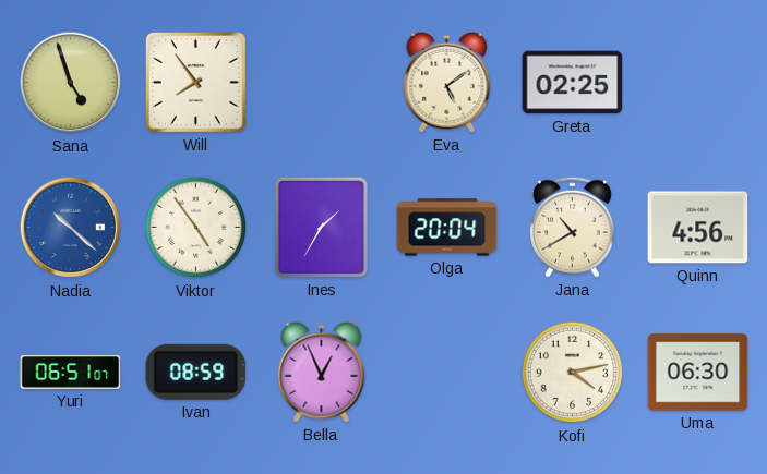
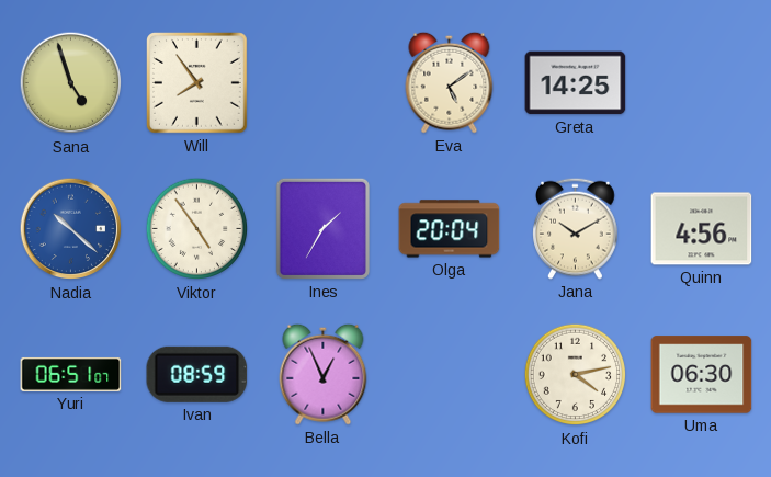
Greta: 02:25 -> 14:25
Jana: 10:40 -> 10:10
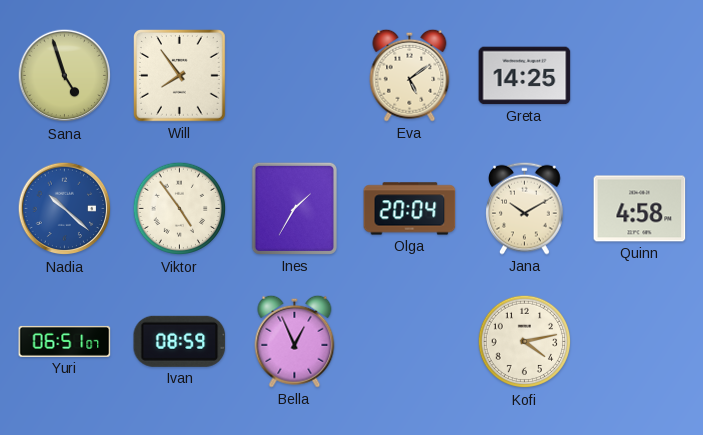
Quinn: 4:56 -> 4:58
Uma: 06:30 -> none
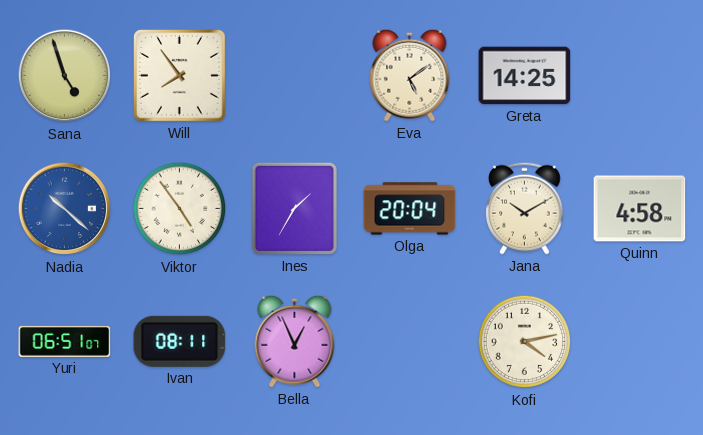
Ivan: 08:59 -> 08:11
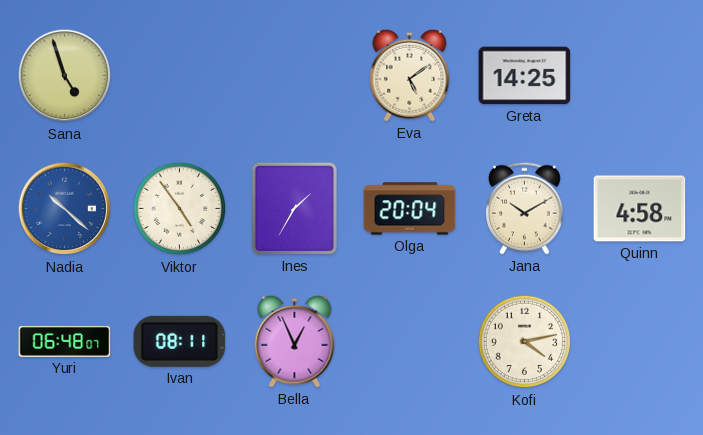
Will: 7:54 -> none
Yuri: 06:51 -> 06:48
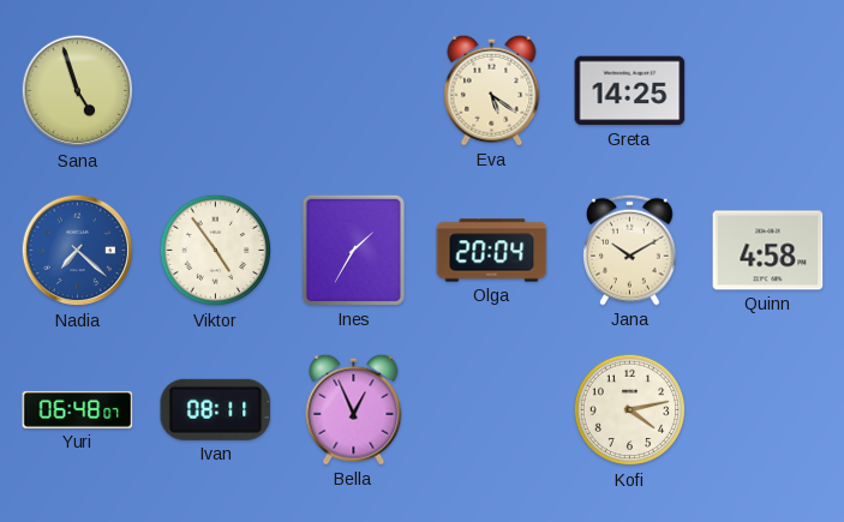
Eva: 5:09 -> 5:21
Nadia: 10:22 -> 7:22
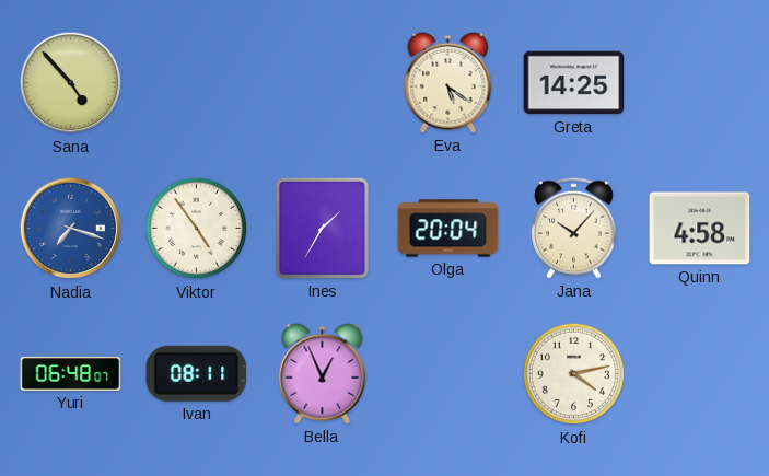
Sana: 4:57 -> 4:53
Nadia: 7:22 -> 7:18
Jana: 10:10 -> 10:07
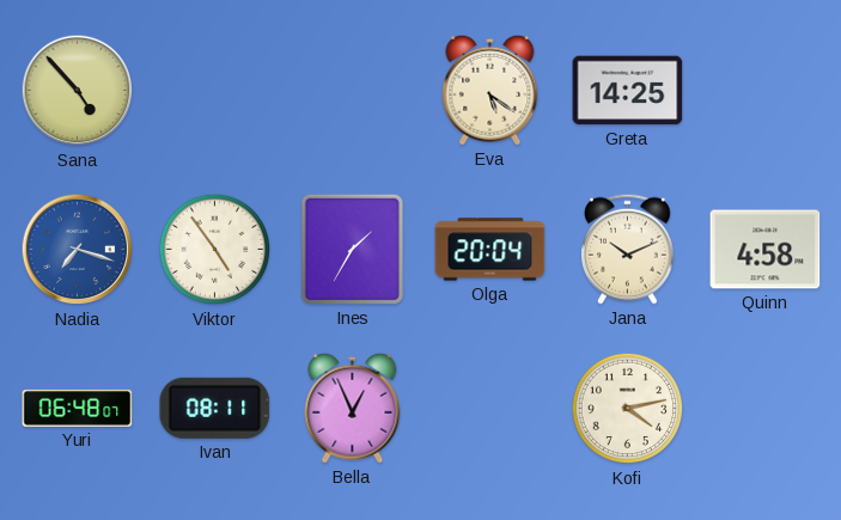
Jana: 10:07 -> 10:11
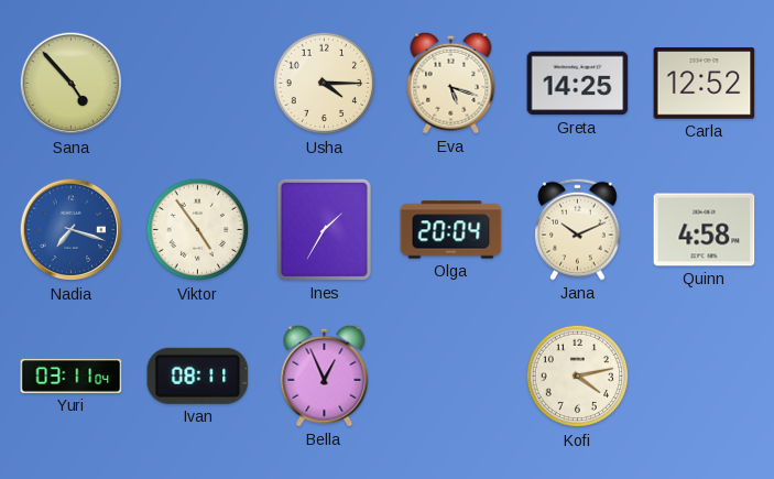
Usha: none -> 4:15
Eva: 5:21 -> 5:18
Carla: none -> 12:52
Yuri: 06:48 -> 03:11
